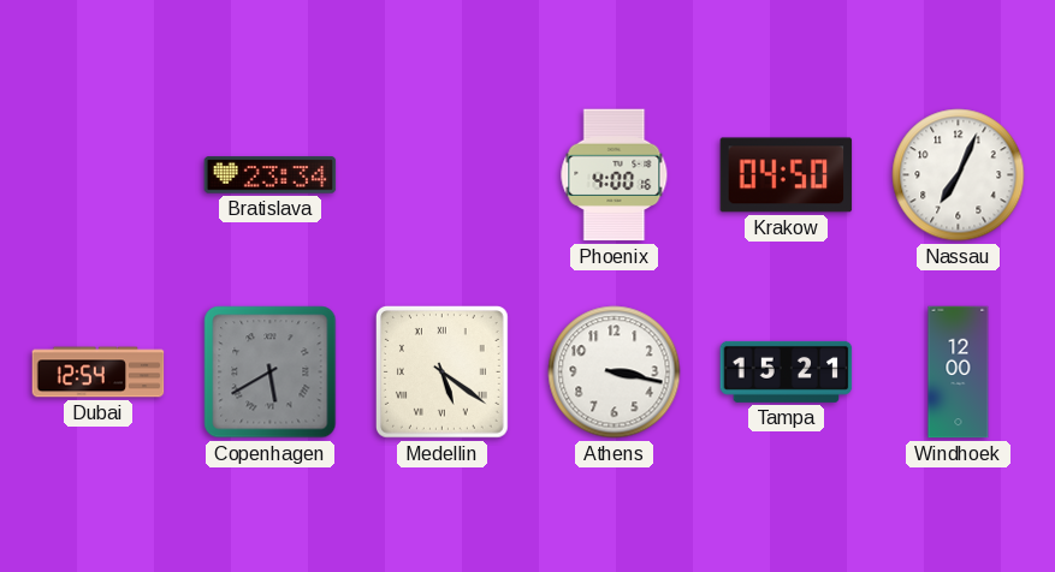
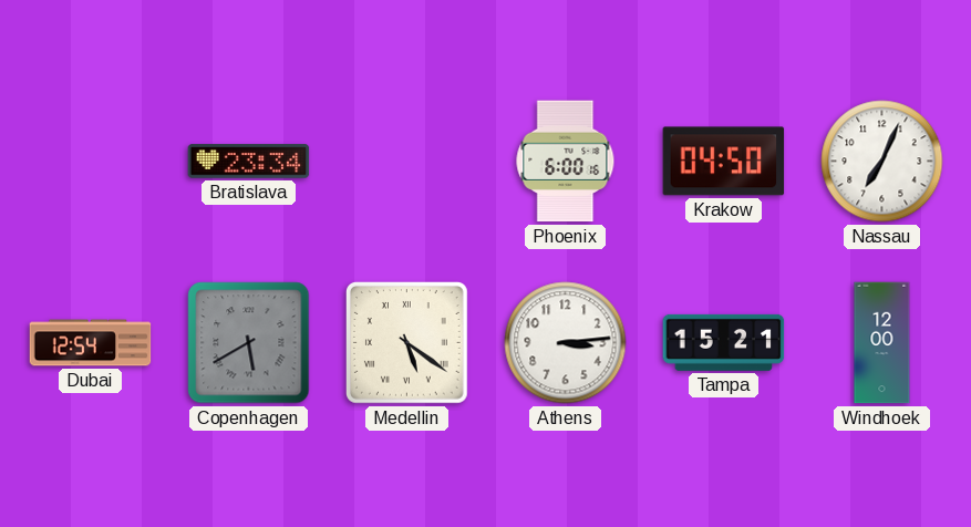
Phoenix: 4:00 -> 6:00
Athens: 3:17 -> 3:14
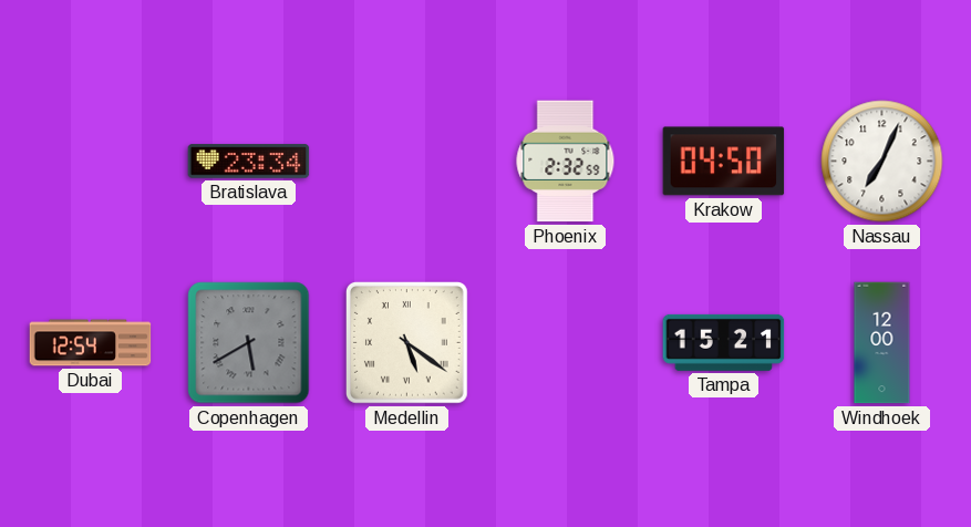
Phoenix: 6:00 -> 2:32
Athens: 3:14 -> none
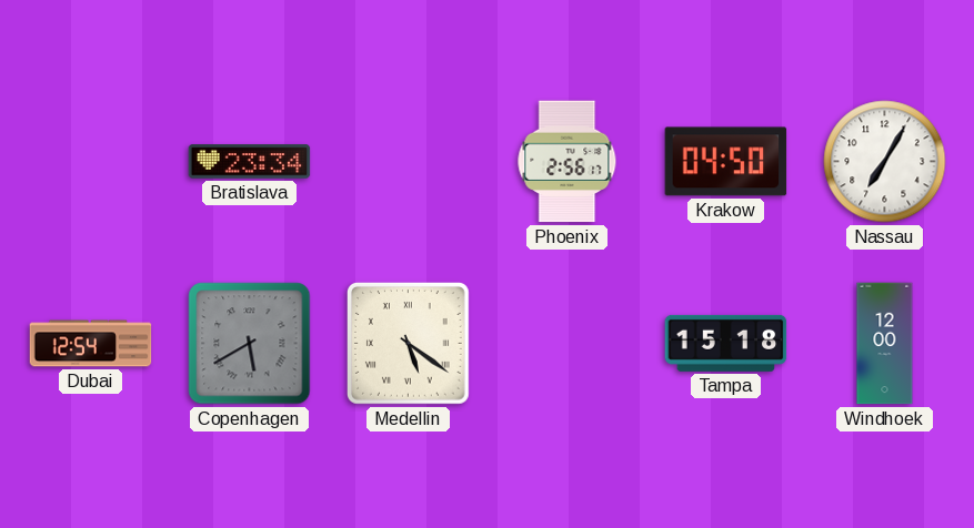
Phoenix: 2:32 -> 2:56
Nassau: 7:04 -> 7:05
Tampa: 15:21 -> 15:18
